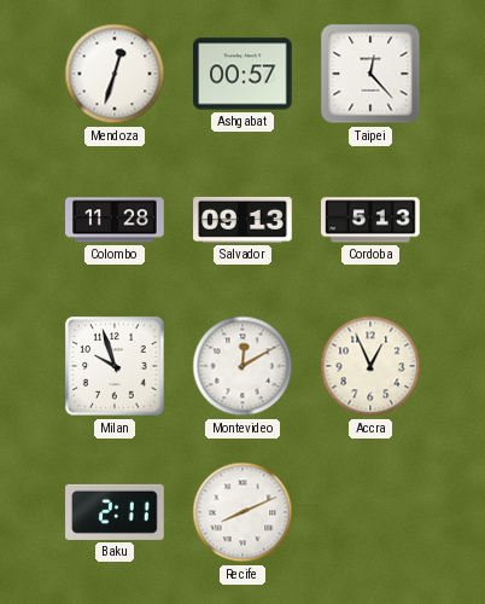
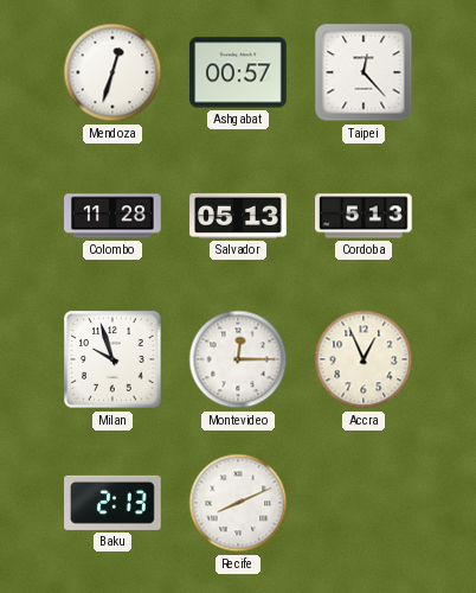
Salvador: 09:13 -> 05:13
Montevideo: 12:10 -> 12:15
Baku: 2:11 -> 2:13
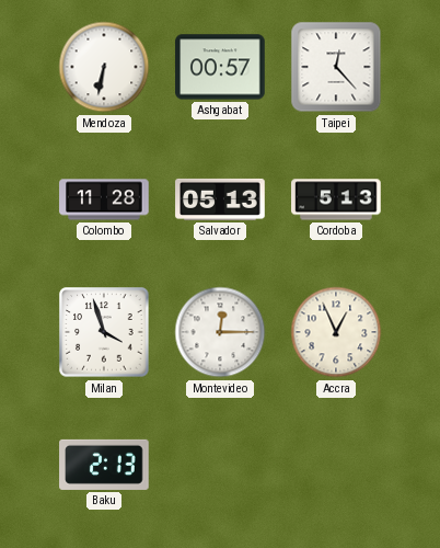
Mendoza: 12:33 -> 6:32
Milan: 9:57 -> 3:57
Recife: 8:11 -> none
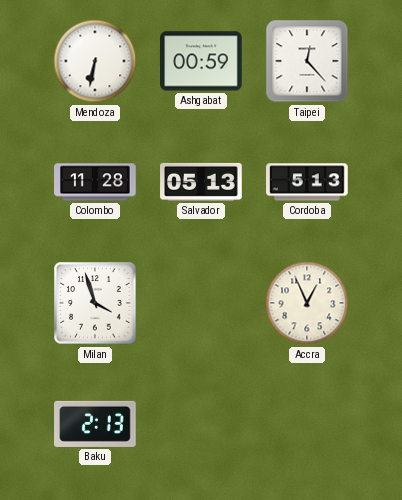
Ashgabat: 00:57 -> 00:59
Montevideo: 12:15 -> none
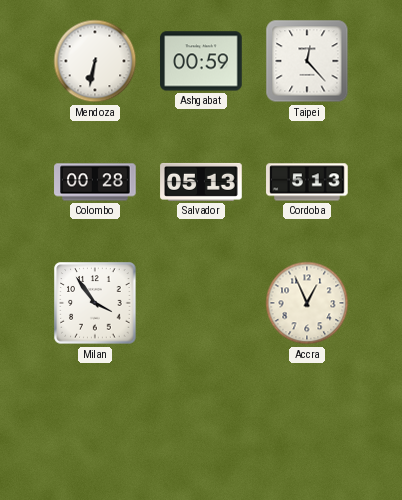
Colombo: 11:28 -> 00:28
Milan: 3:57 -> 3:54
Baku: 2:13 -> none
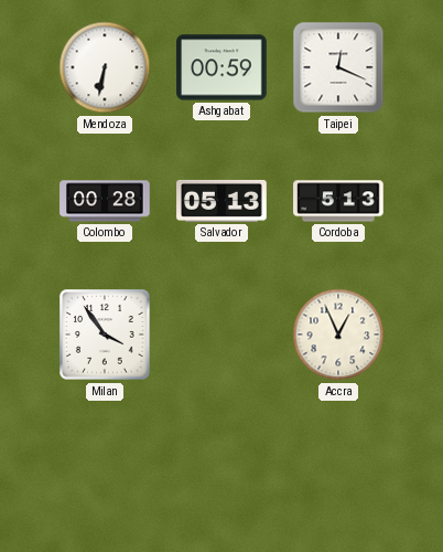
Taipei: 12:23 -> 12:19
